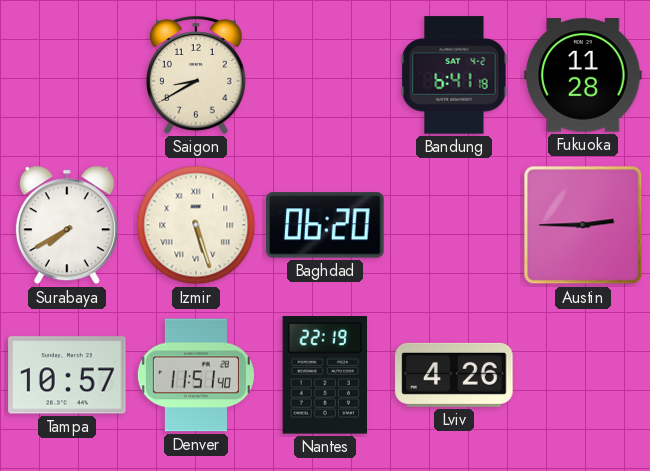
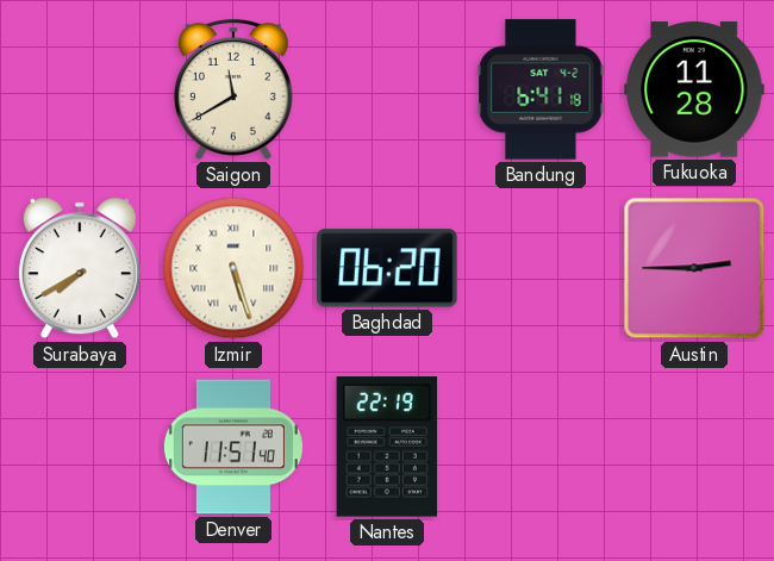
Saigon: 8:40 -> 11:40
Tampa: 10:57 -> none
Lviv: 4:26 -> none
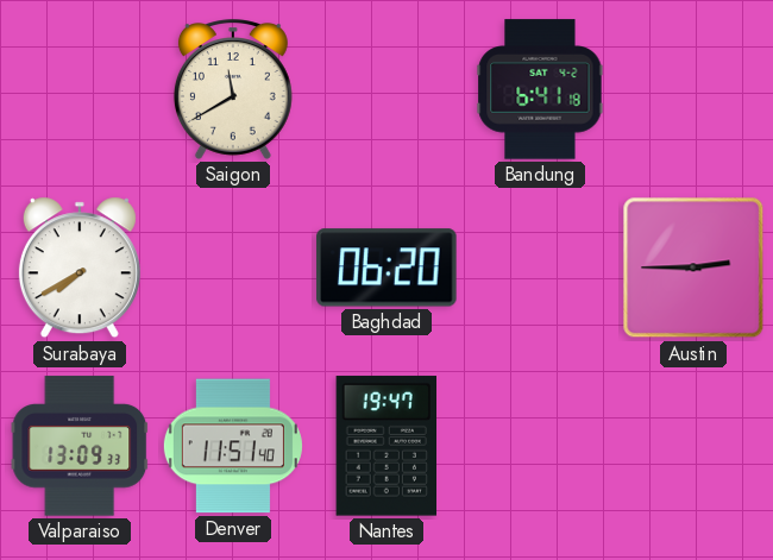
Fukuoka: 11:28 -> none
Izmir: 5:27 -> none
Valparaiso: none -> 13:09
Nantes: 22:19 -> 19:47
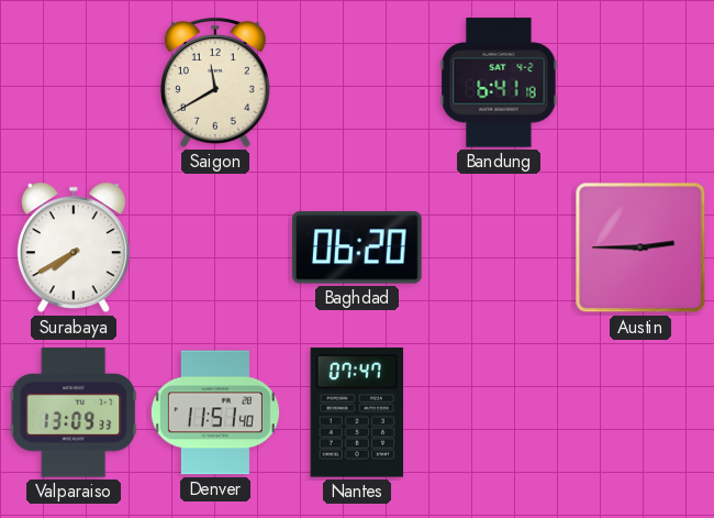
Nantes: 19:47 -> 07:47
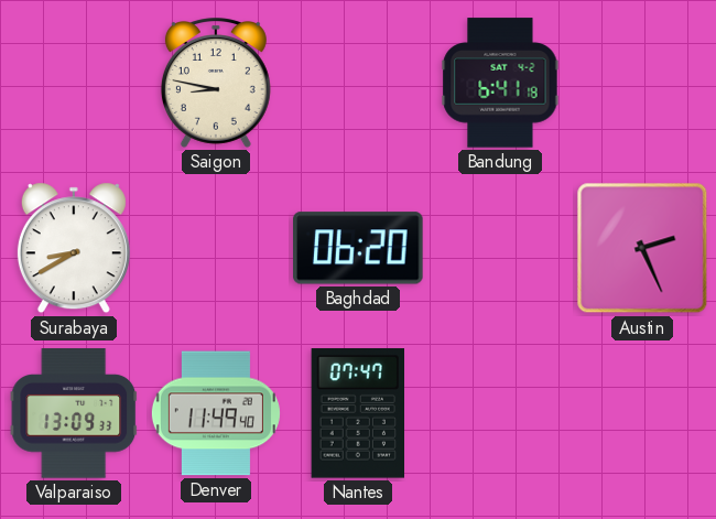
Saigon: 11:40 -> 8:47
Surabaya: 7:40 -> 8:40
Austin: 2:45 -> 2:26
Denver: 11:51 -> 11:49
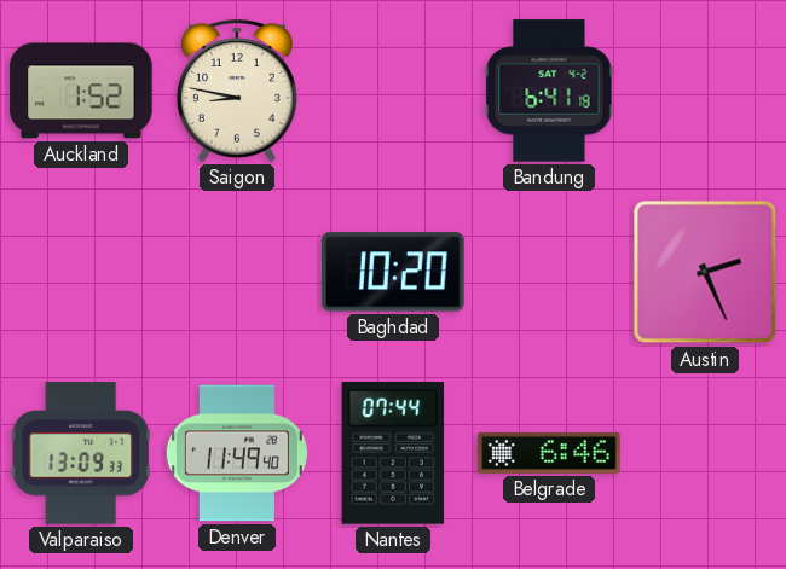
Auckland: none -> 1:52
Surabaya: 8:40 -> none
Baghdad: 06:20 -> 10:20
Nantes: 07:47 -> 07:44
Belgrade: none -> 6:46
